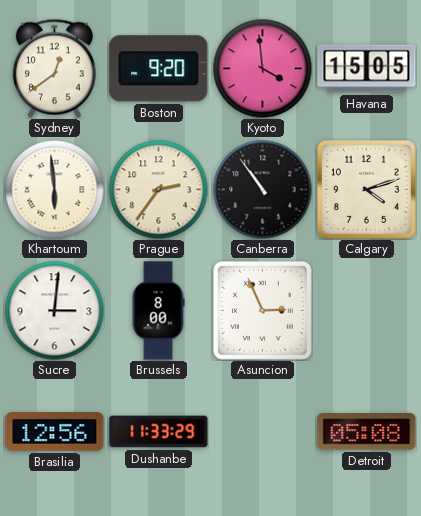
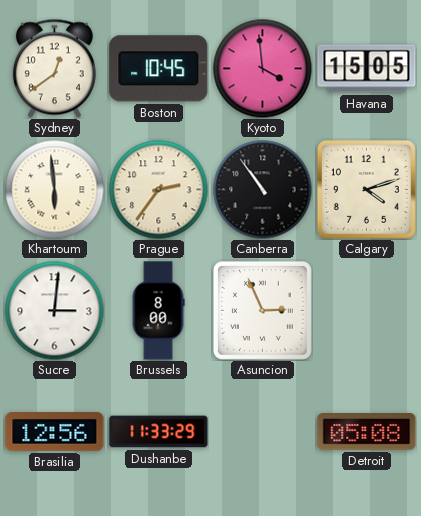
Boston: 9:20 -> 10:45
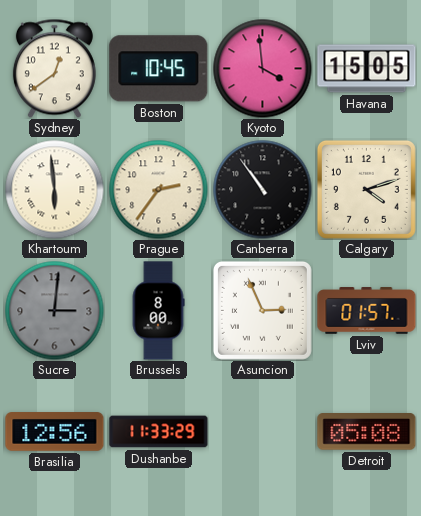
Sucre dial: white -> grey
Lviv: none -> 01:57
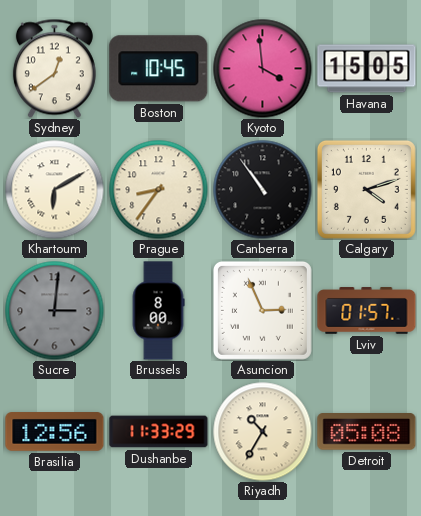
Khartoum: 5:59 -> 6:10
Prague: 2:36 -> 8:36
Riyadh: none -> 10:35
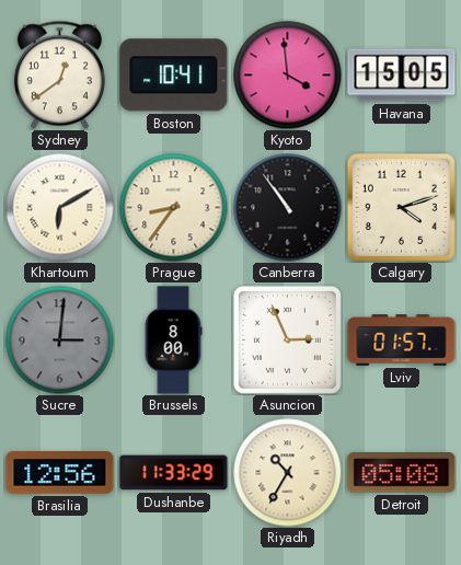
Boston: 10:45 -> 10:41
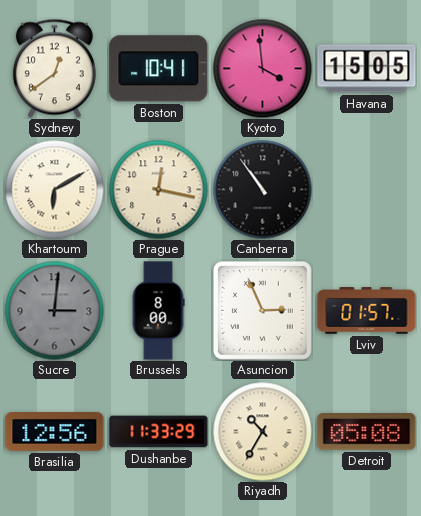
Prague: 8:36 -> 12:17
Calgary: 4:12 -> none
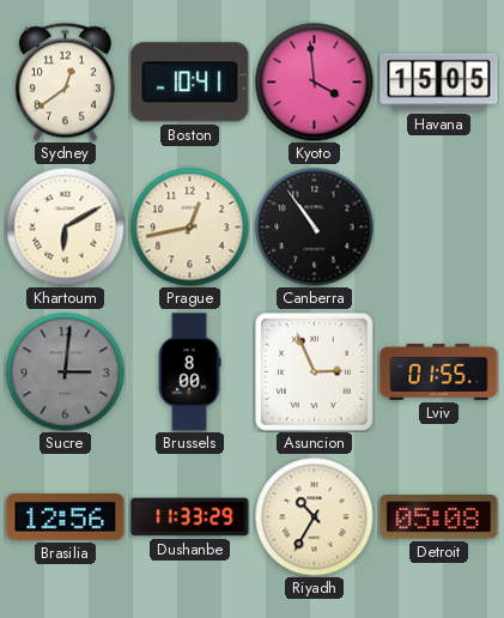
Prague: 12:17 -> 12:43
Lviv: 01:57 -> 01:55
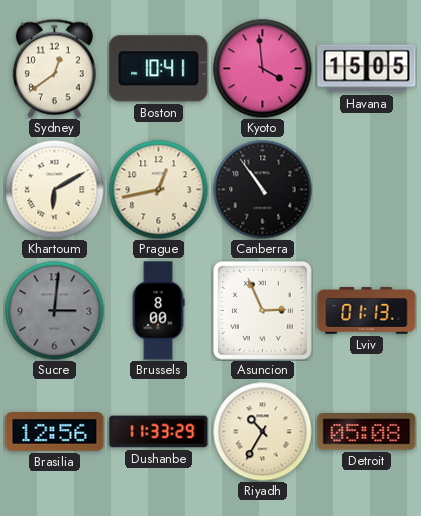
Lviv: 01:55 -> 01:13
